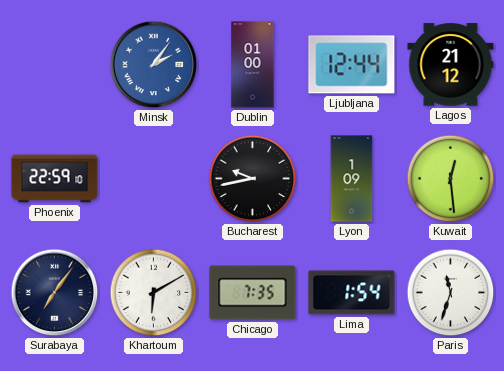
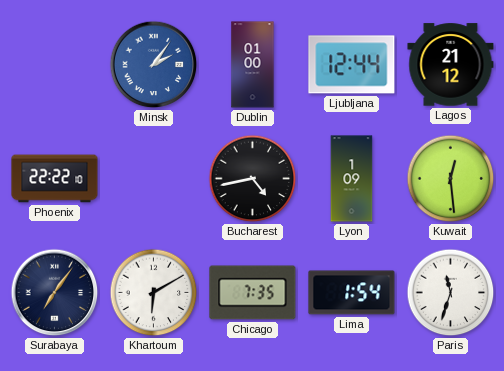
Phoenix: 22:59 -> 22:22
Bucharest: 9:43 -> 4:43
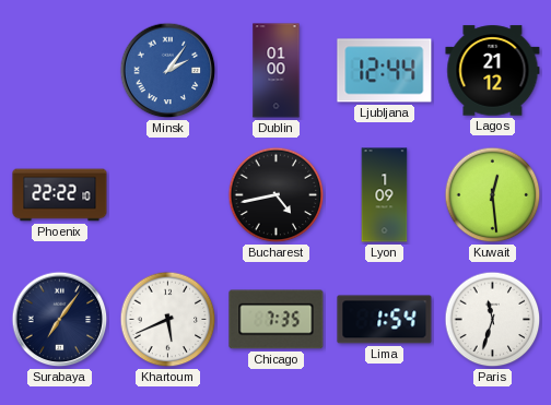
Khartoum: 6:10 -> 5:41
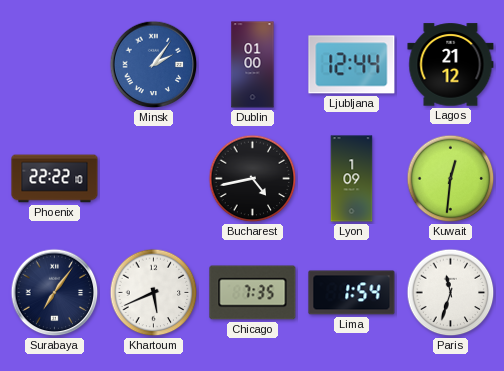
Kuwait: 12:29 -> 12:31
